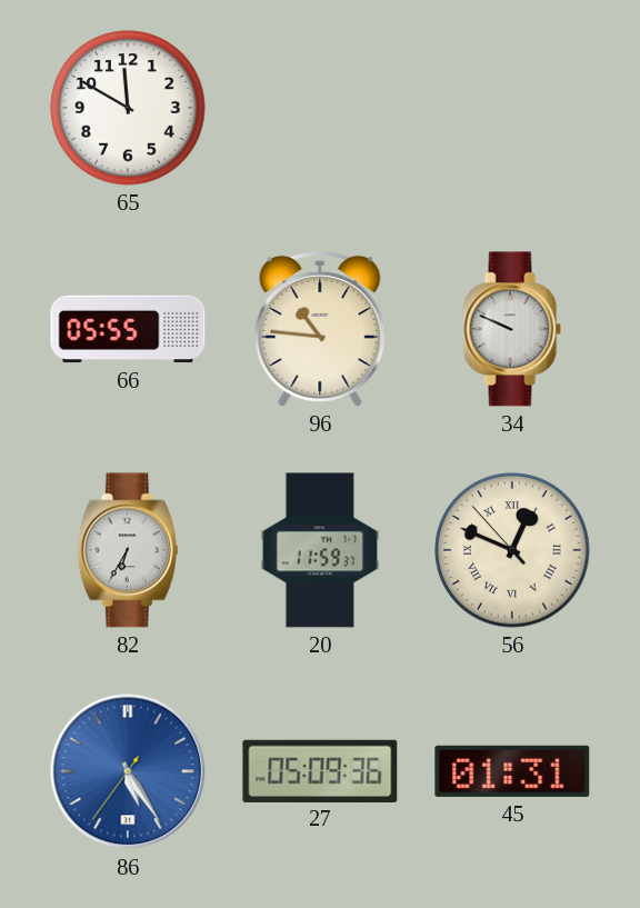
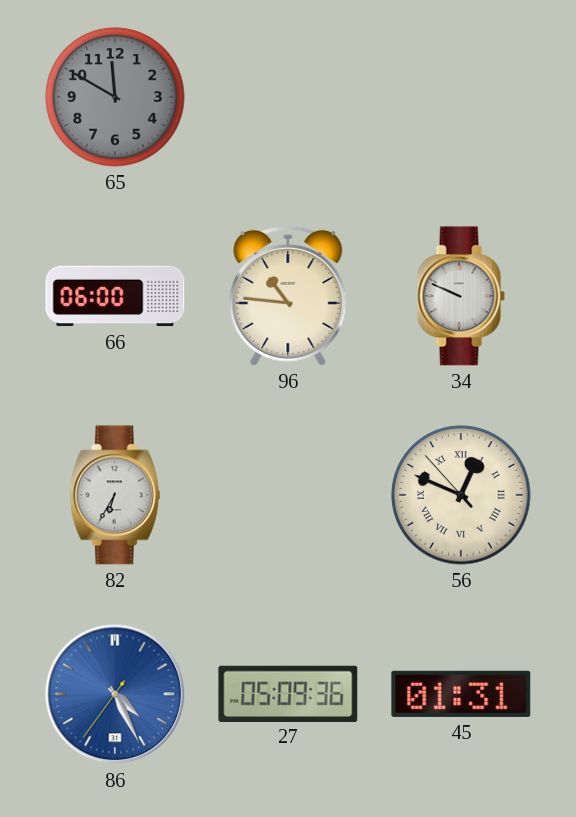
65 dial: white -> grey
66: 05:55 -> 06:00
20: 11:59 -> none
86: 5:24 -> 4:25
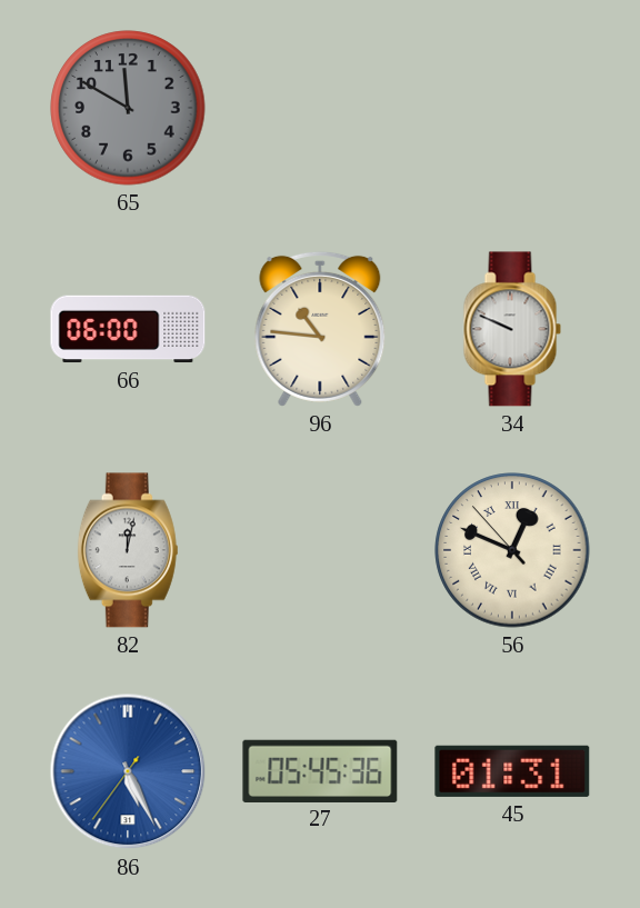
82: 6:35 -> 12:02
86: 4:25 -> 5:25
27: 05:09 -> 05:45
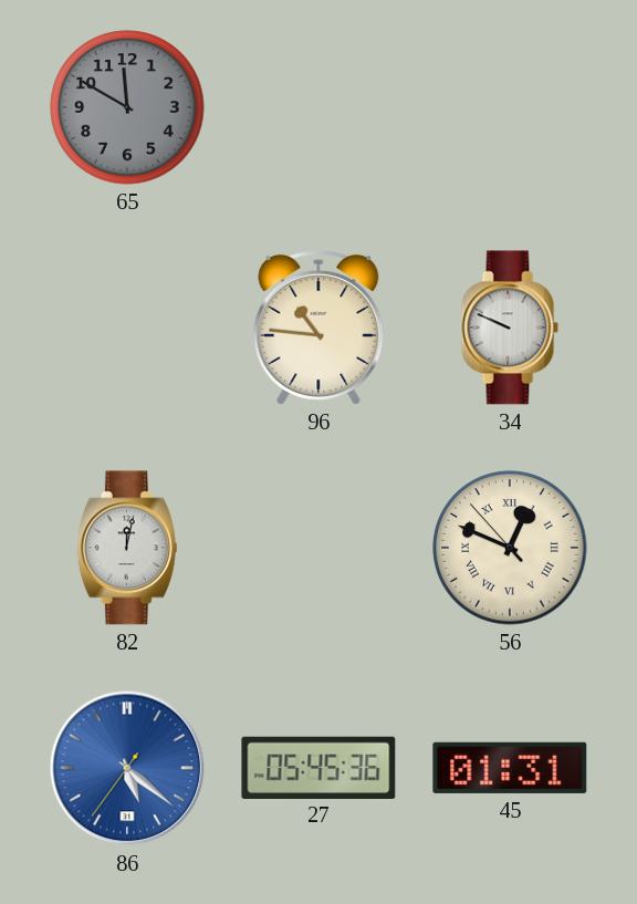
66: 06:00 -> none
86: 5:25 -> 5:21
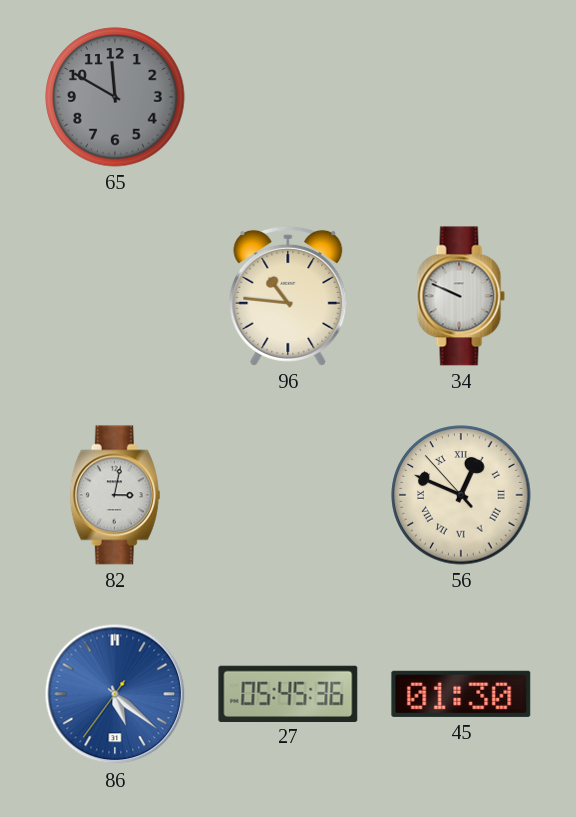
82: 12:02 -> 3:02
45: 01:31 -> 01:30
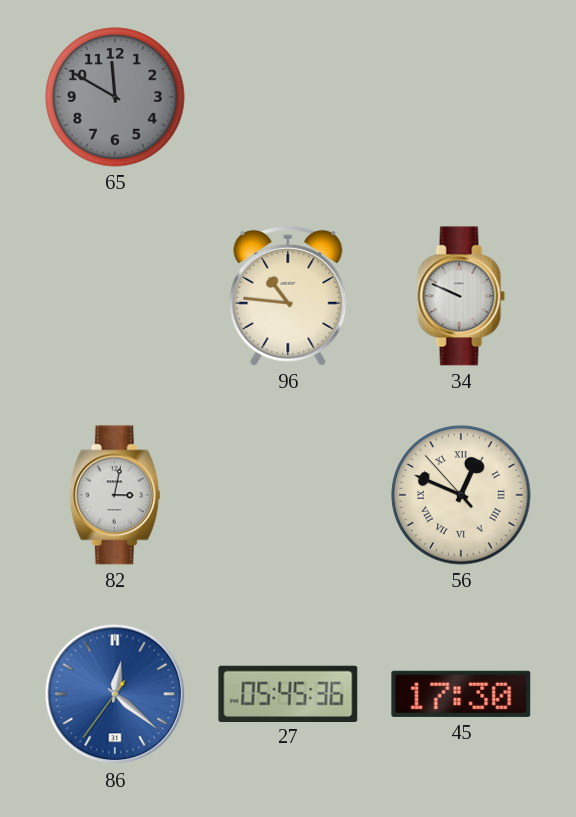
86: 5:21 -> 12:21
45: 01:30 -> 17:30
